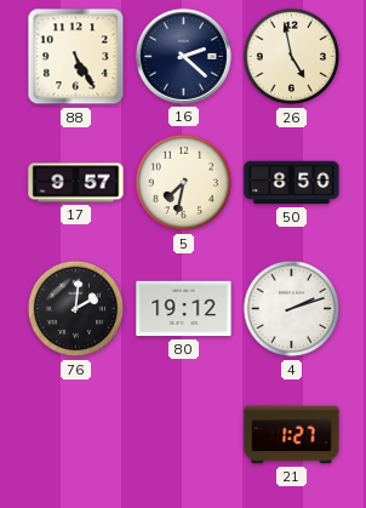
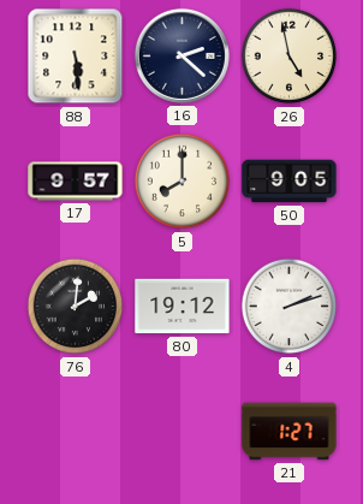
88: 5:25 -> 5:29
5: 7:32 -> 8:00
50: 8:50 -> 9:05
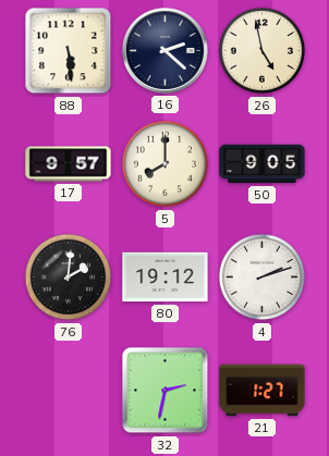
32: none -> 2:32
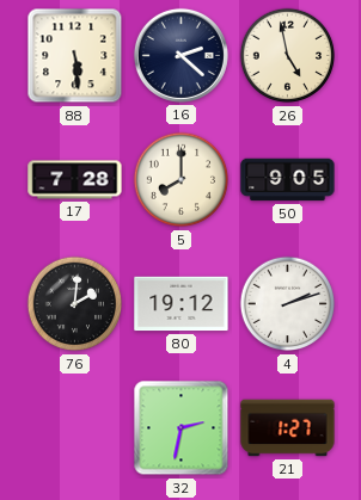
17: 9:57 -> 7:28
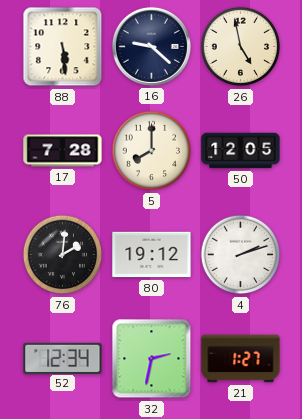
16: 2:22 -> 9:22
50: 9:05 -> 12:05
52: none -> 12:34
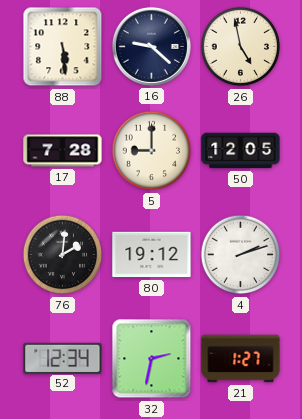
5: 8:00 -> 9:00
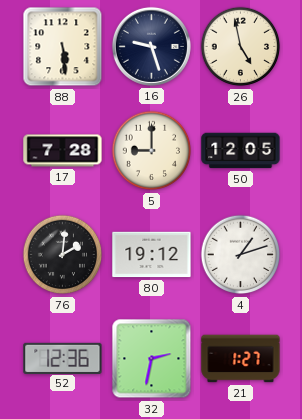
16: 9:22 -> 9:27
4: 2:12 -> 1:12
52: 12:34 -> 12:36
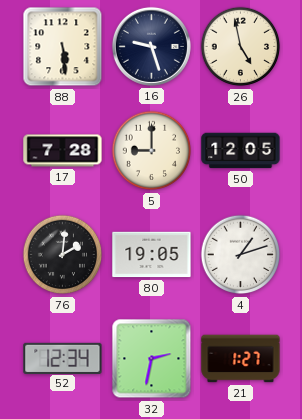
80: 19:12 -> 19:05
52: 12:36 -> 12:34
